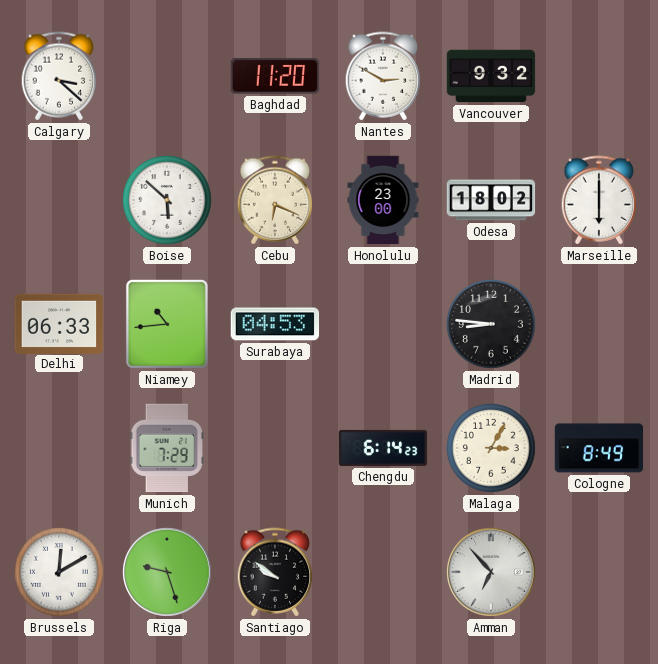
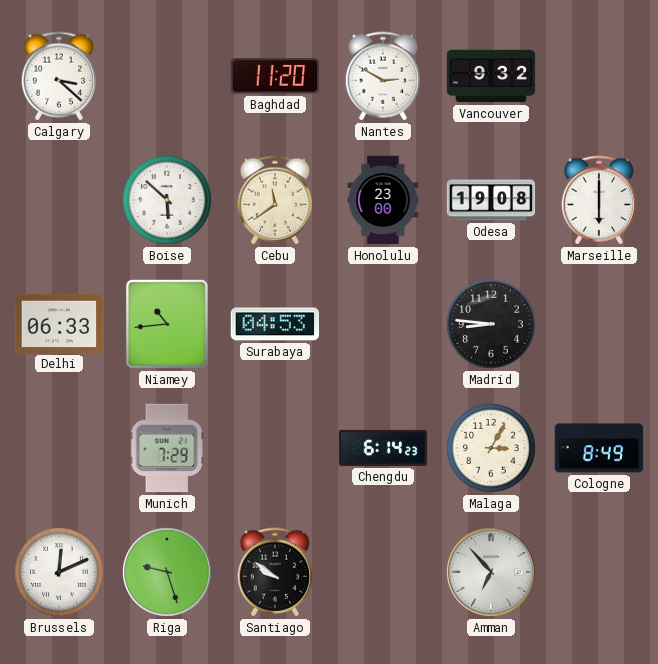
Cebu: 6:19 -> 11:39
Odesa: 18:02 -> 19:08
Brussels: 12:10 -> 12:11
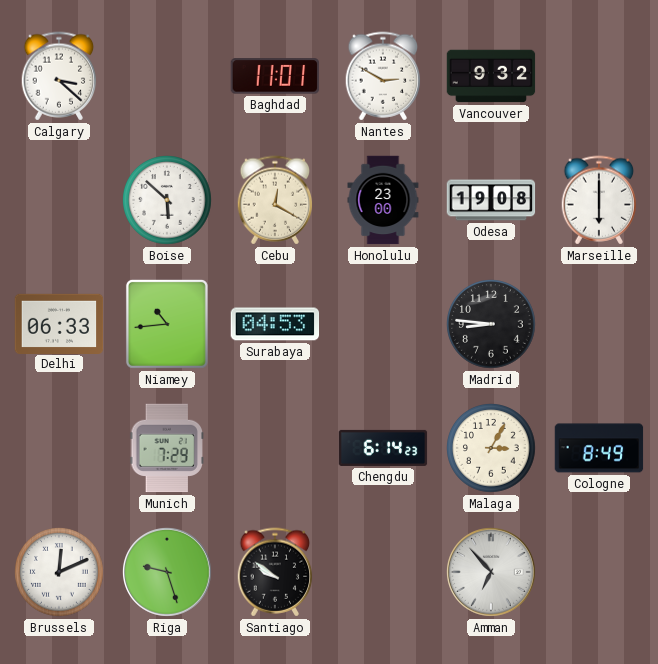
Baghdad: 11:20 -> 11:01
Cebu: 11:39 -> 12:20
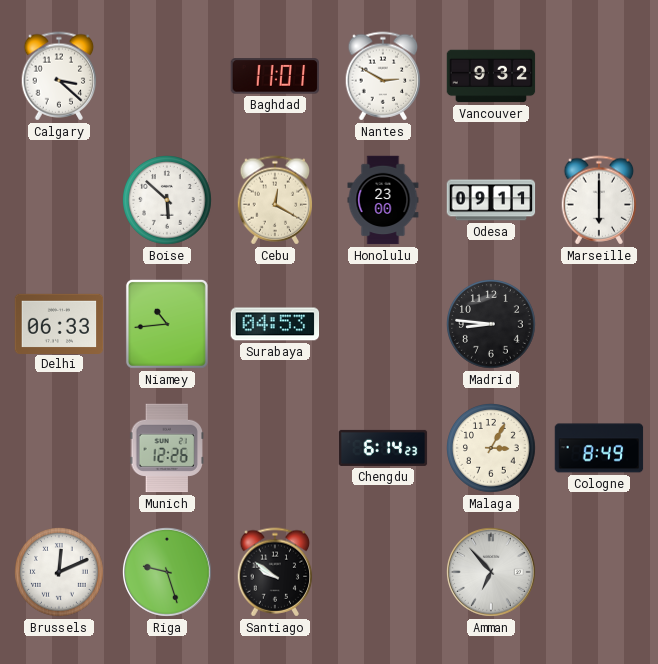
Odesa: 19:08 -> 09:11
Munich: 7:29 -> 12:26
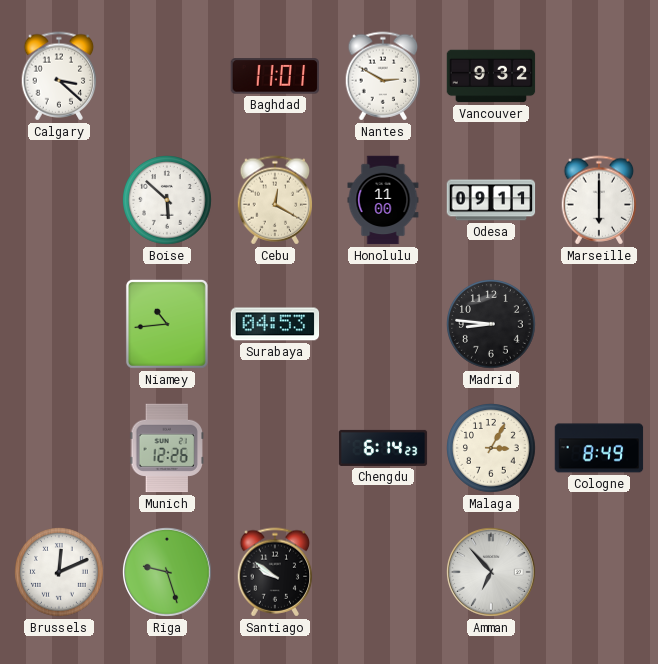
Honolulu: 23:00 -> 11:00
Delhi: 06:33 -> none
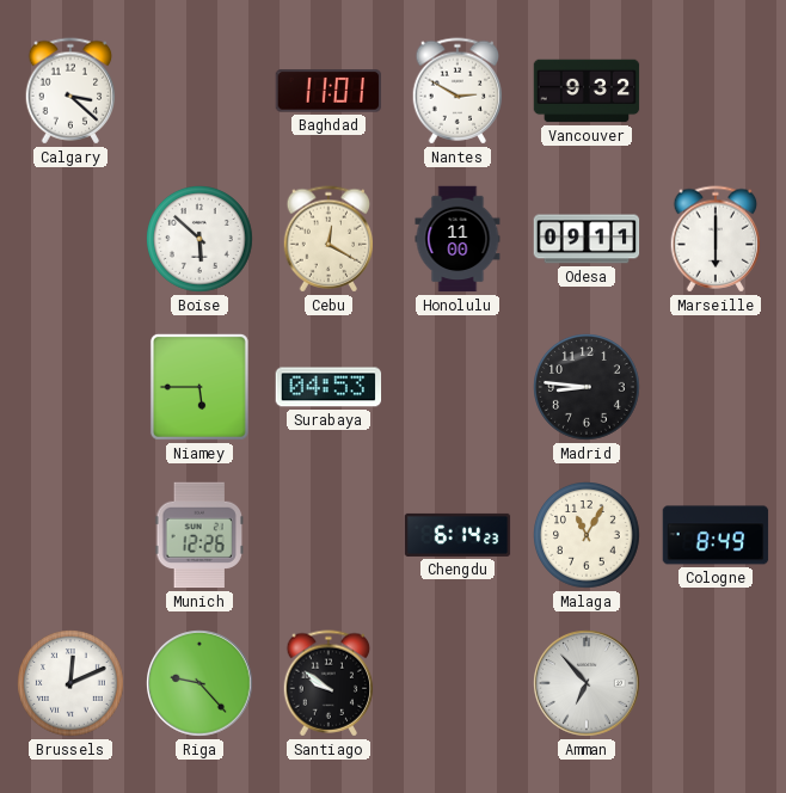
Niamey: 10:44 -> 5:45
Malaga: 3:05 -> 11:05
Riga: 9:27 -> 9:23
